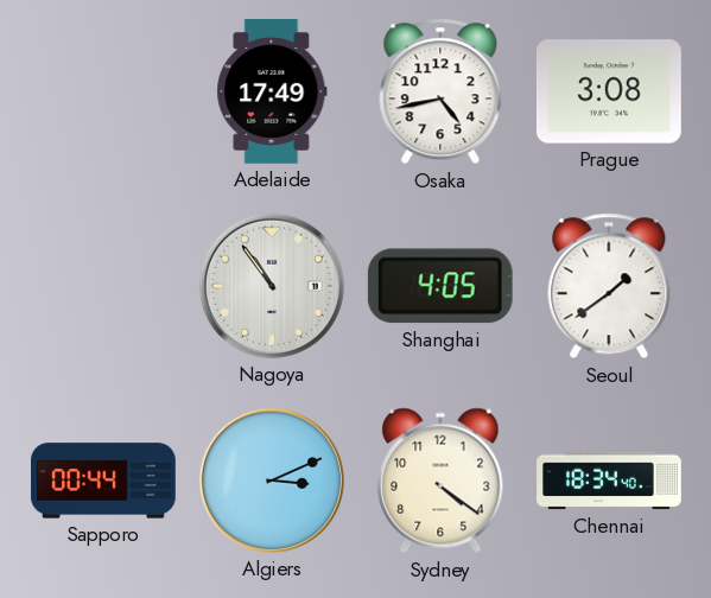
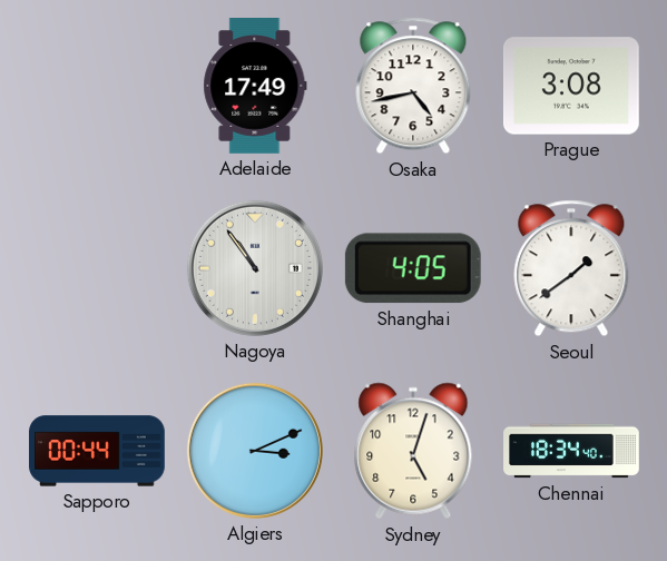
Sydney: 4:21 -> 5:03
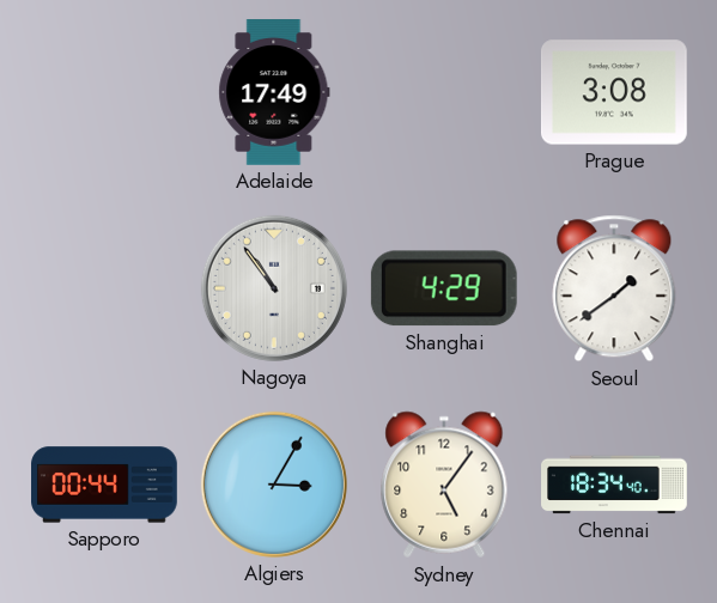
Osaka: 4:43 -> none
Shanghai: 4:05 -> 4:29
Algiers: 3:11 -> 3:05
Sydney: 5:03 -> 5:06
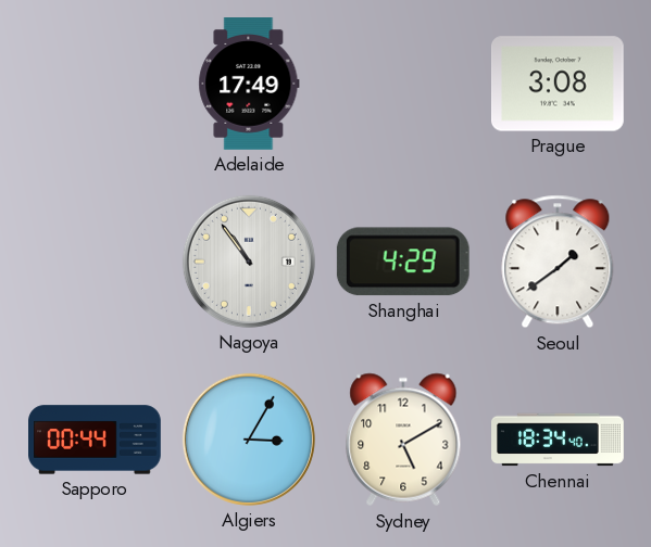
Sydney: 5:06 -> 5:10
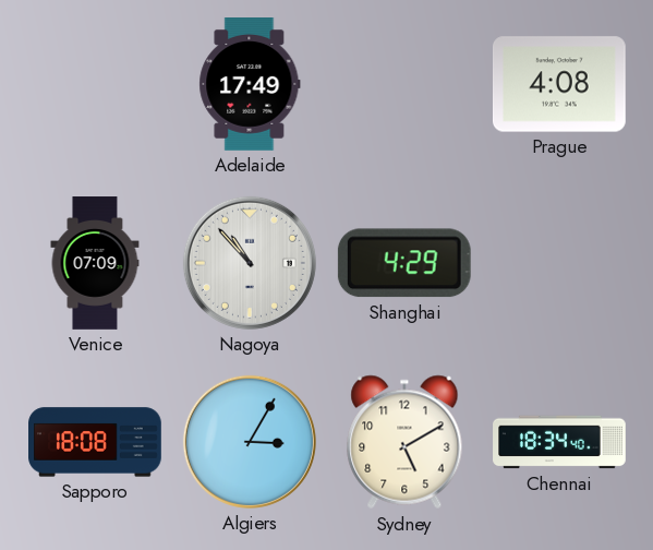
Prague: 3:08 -> 4:08
Venice: none -> 07:09
Nagoya: 10:54 -> 10:53
Seoul: 1:39 -> none
Sapporo: 00:44 -> 18:08
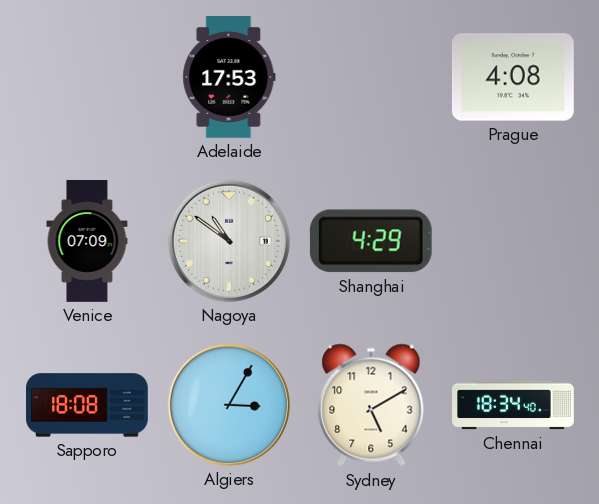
Adelaide: 17:49 -> 17:53
Nagoya: 10:53 -> 10:51
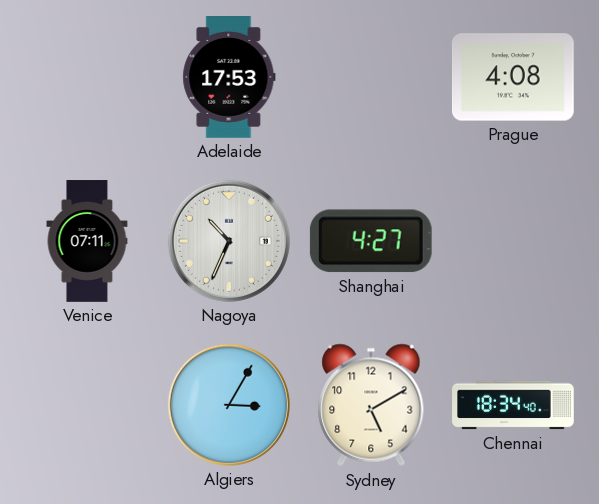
Venice: 07:09 -> 07:11
Nagoya: 10:51 -> 10:34
Shanghai: 4:29 -> 4:27
Sapporo: 18:08 -> none
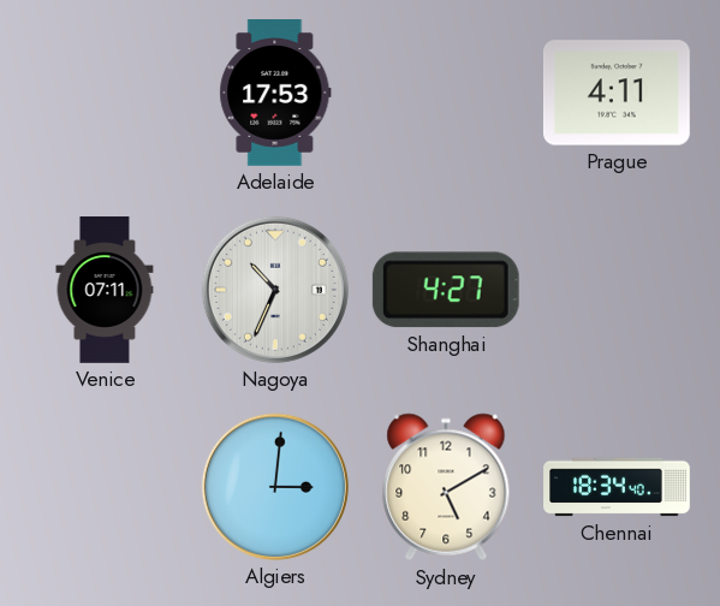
Prague: 4:08 -> 4:11
Algiers: 3:05 -> 3:01
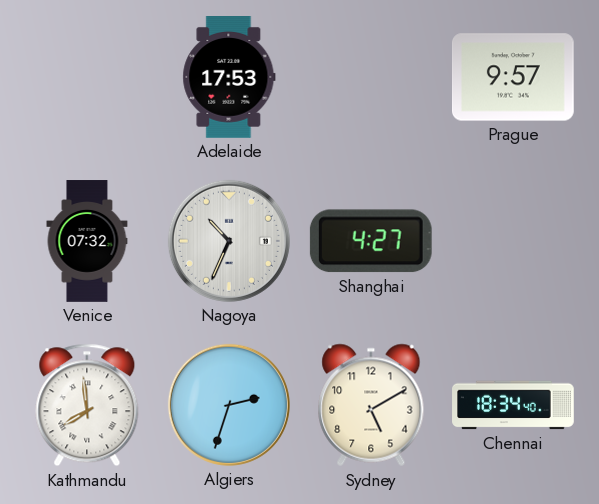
Prague: 4:11 -> 9:57
Venice: 07:11 -> 07:32
Kathmandu: none -> 7:59
Algiers: 3:01 -> 2:33
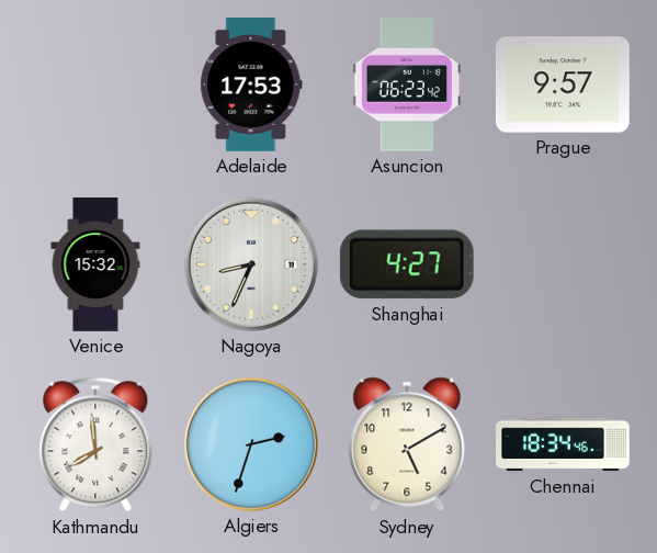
Asuncion: none -> 06:23
Venice: 07:32 -> 15:32
Nagoya: 10:34 -> 8:34
Chennai: 18:34:40 -> 18:34:46
